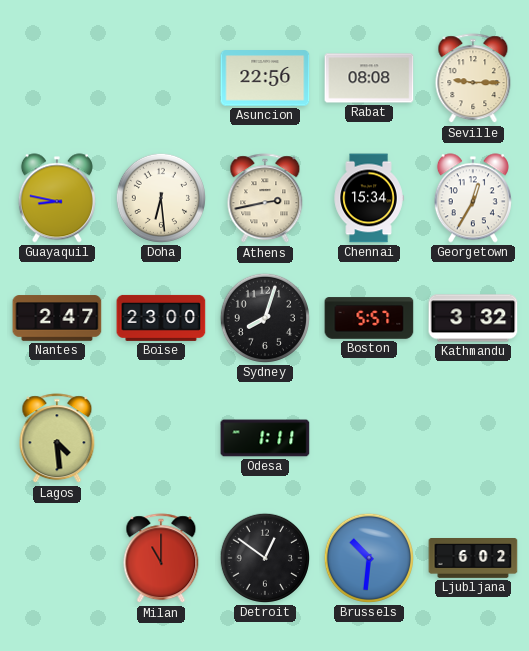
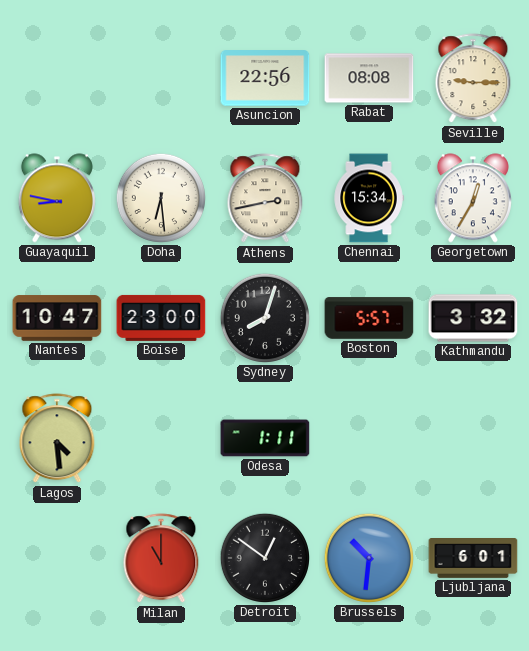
Nantes: 2:47 -> 10:47
Ljubljana: 6:02 -> 6:01
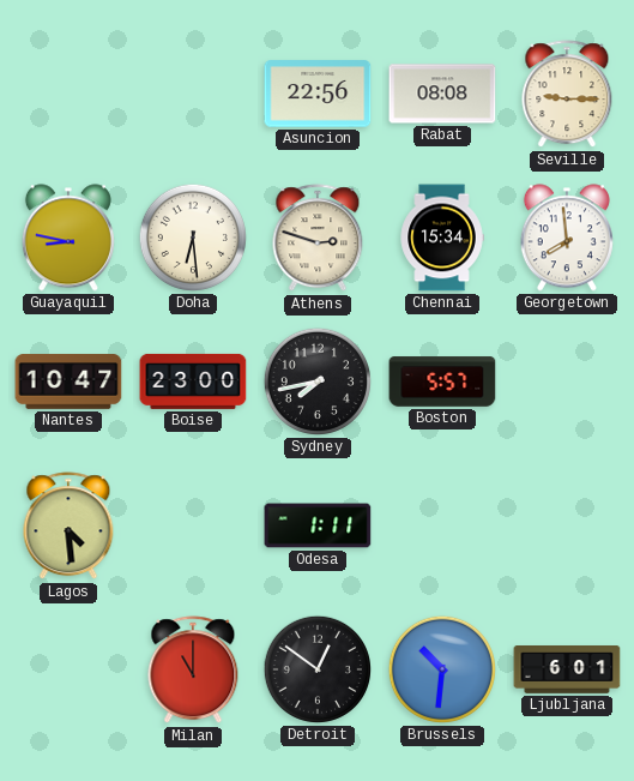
Athens: 2:43 -> 2:48
Georgetown: 12:35 -> 7:59
Sydney: 8:03 -> 7:43
Kathmandu: 3:32 -> none
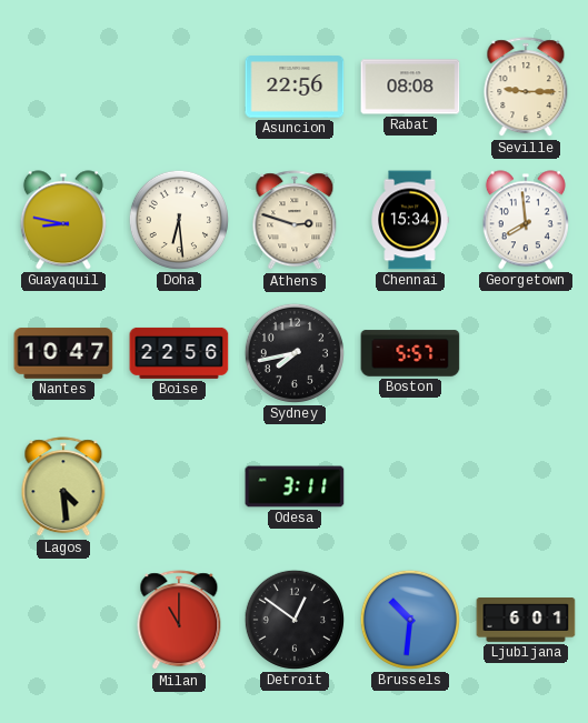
Boise: 23:00 -> 22:56
Odesa: 1:11 -> 3:11
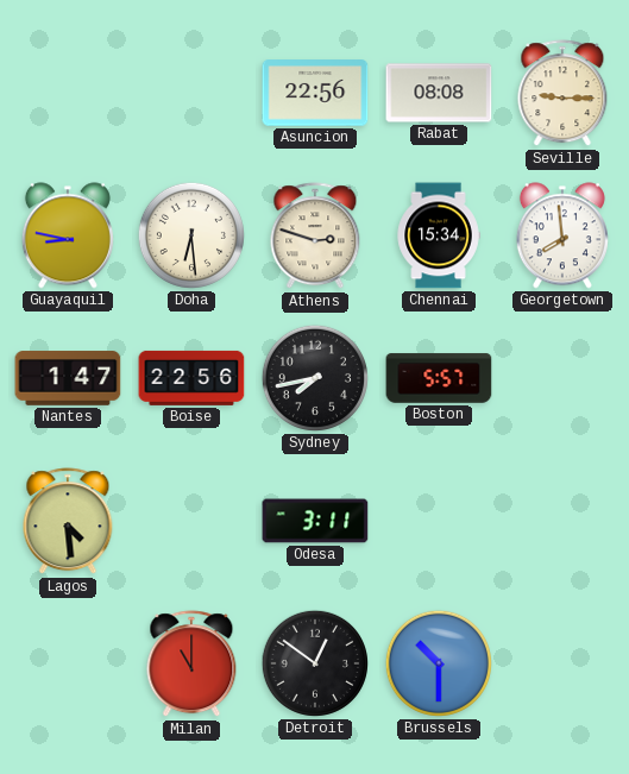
Nantes: 10:47 -> 1:47
Brussels: 10:31 -> 10:30
Ljubljana: 6:01 -> none
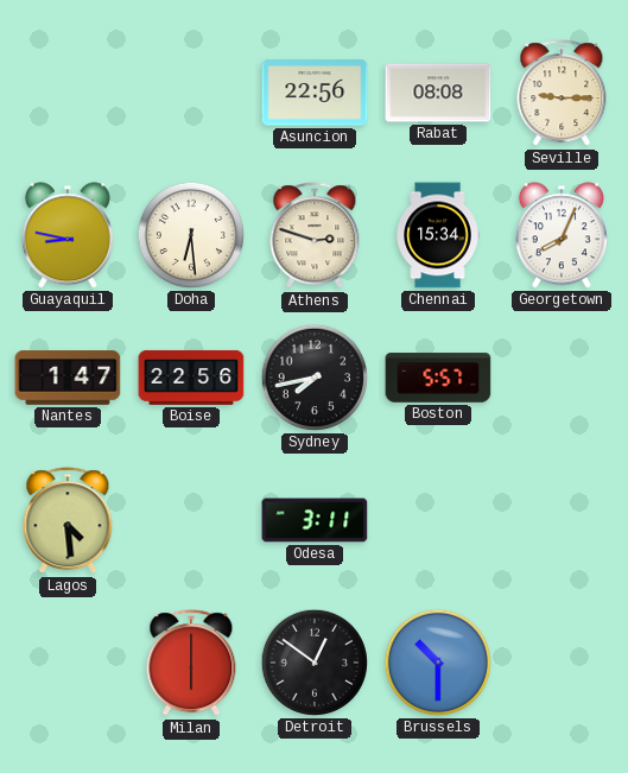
Georgetown: 7:59 -> 8:04
Milan: 11:00 -> 6:00
